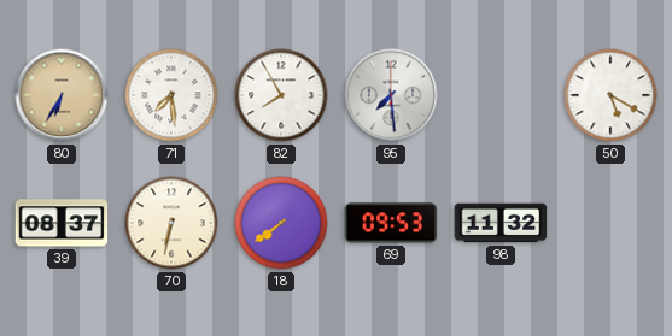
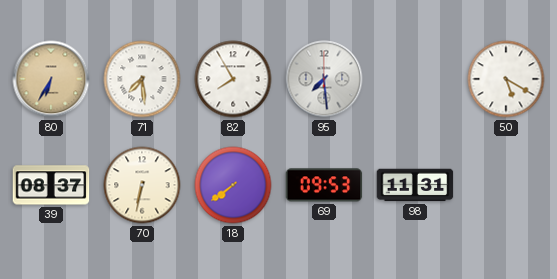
98: 11:32 -> 11:31
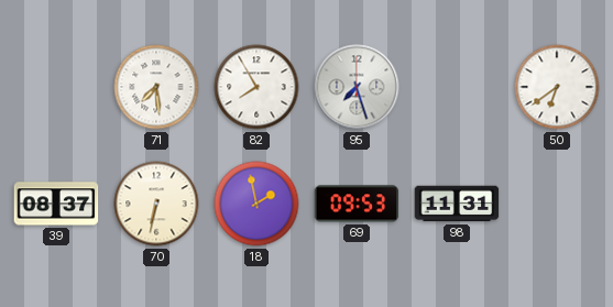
80: 6:35 -> none
95: 7:29 -> 7:27
50: 5:20 -> 6:39
18: 7:39 -> 1:58
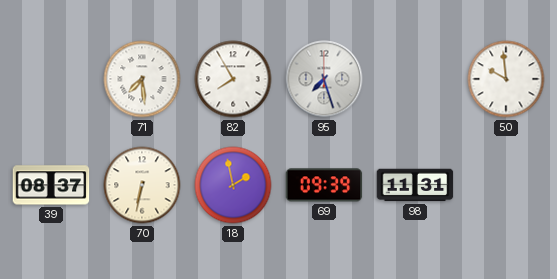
50: 6:39 -> 9:59
69: 09:53 -> 09:39
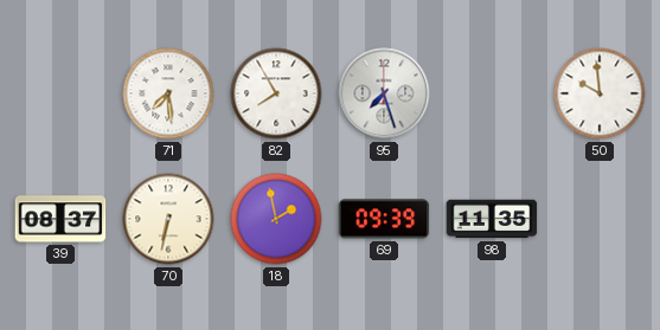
98: 11:31 -> 11:35
